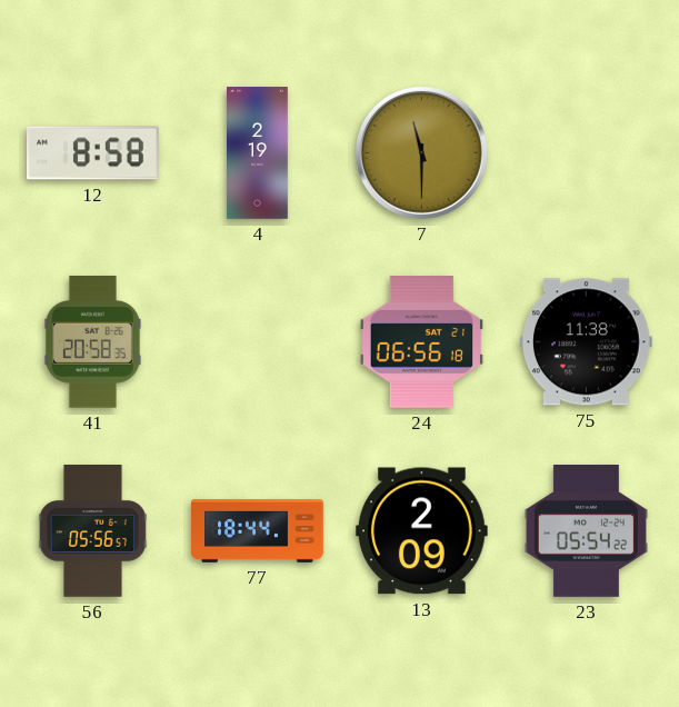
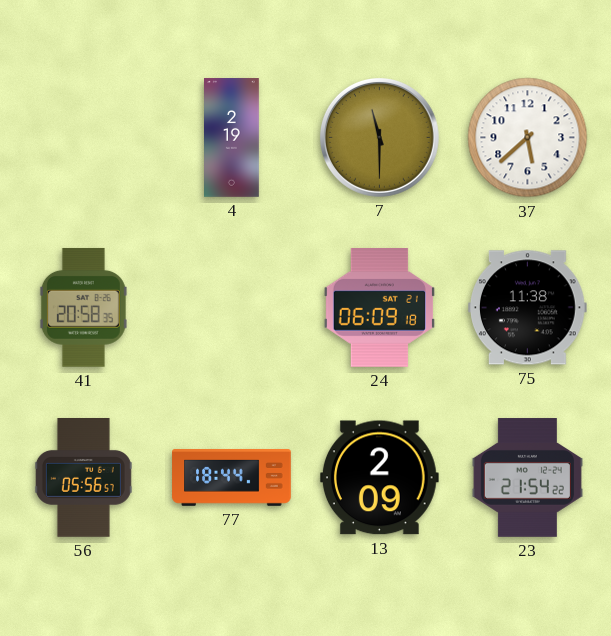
12: 8:58 -> none
37: none -> 5:38
24: 06:56 -> 06:09
23: 05:54 -> 21:54
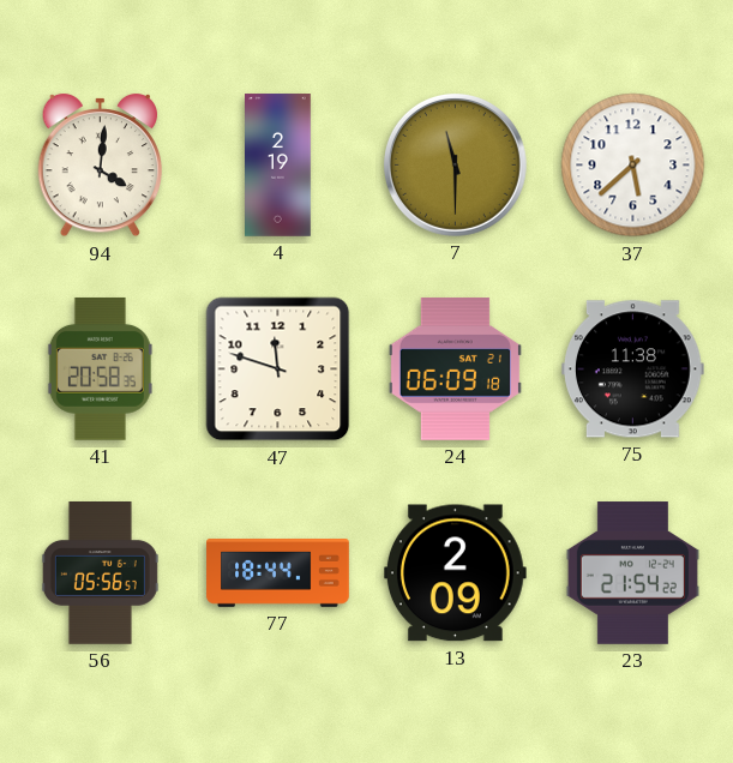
94: none -> 4:01
47: none -> 11:48
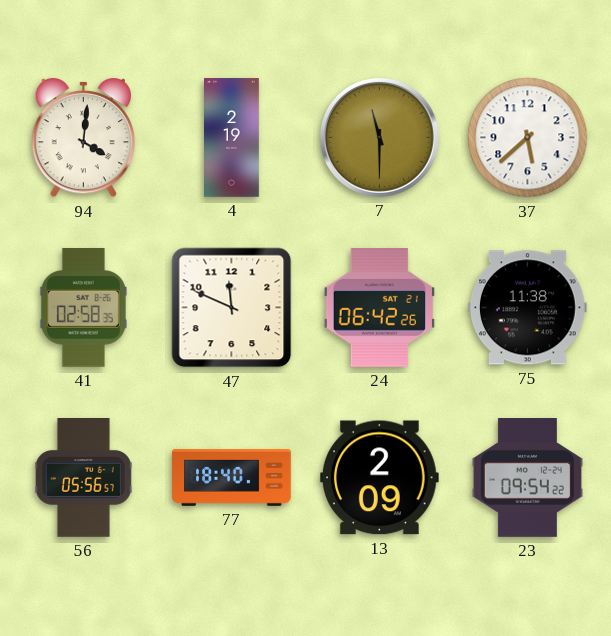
41: 20:58 -> 02:58
47: 11:48 -> 11:49
24: 06:09 -> 06:42
77: 18:44 -> 18:40
23: 21:54 -> 09:54
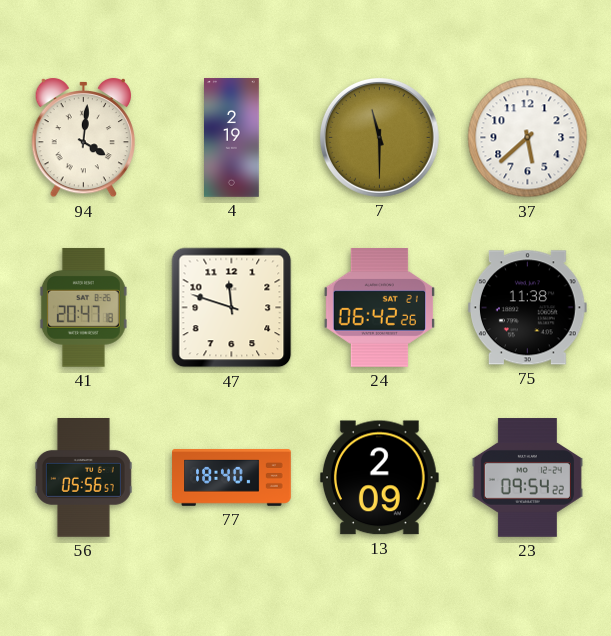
41: 02:58 -> 20:47
47: 11:49 -> 11:48
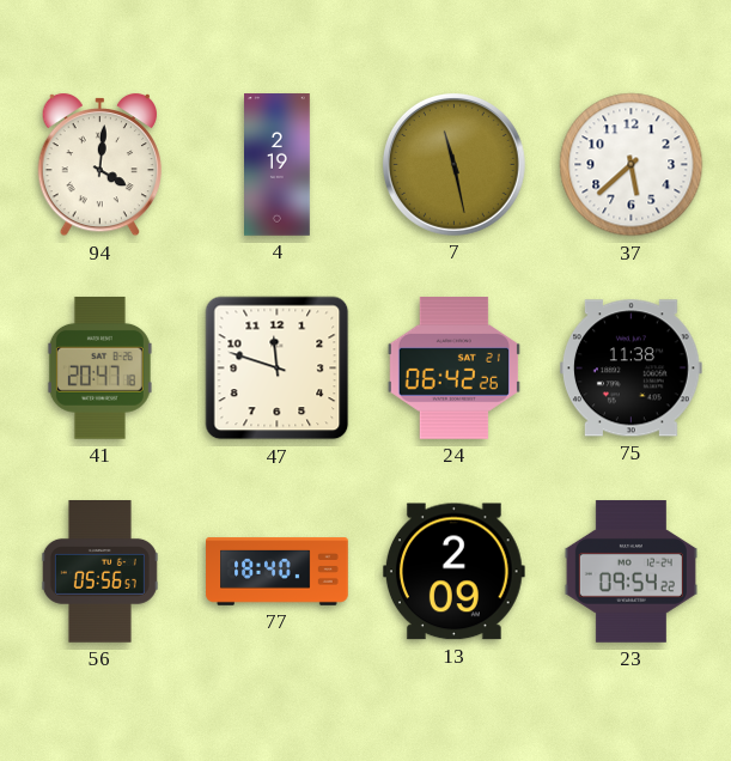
7: 11:30 -> 11:28
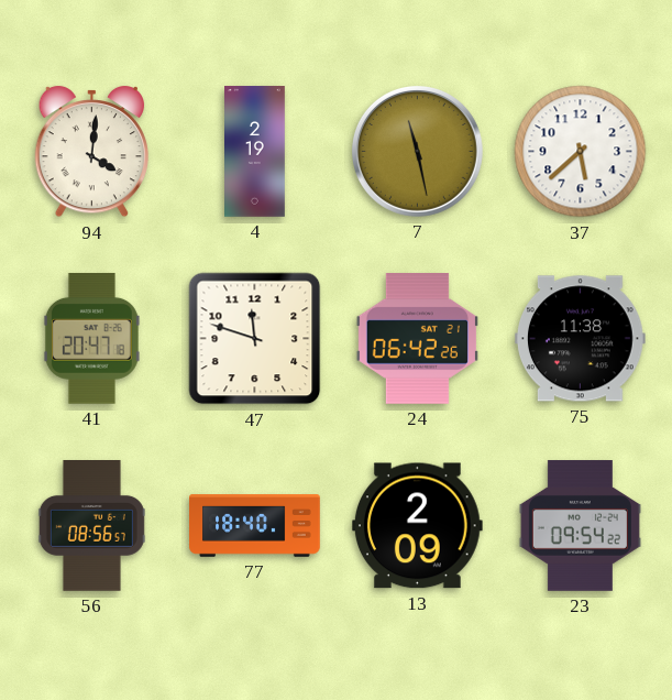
56: 05:56 -> 08:56
